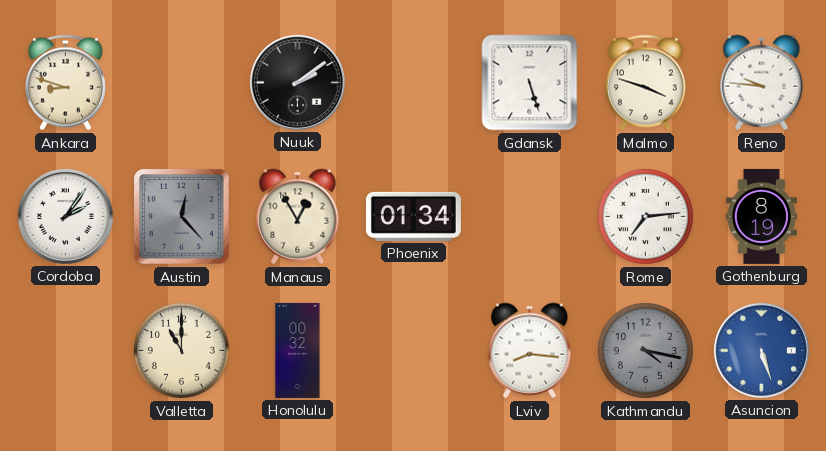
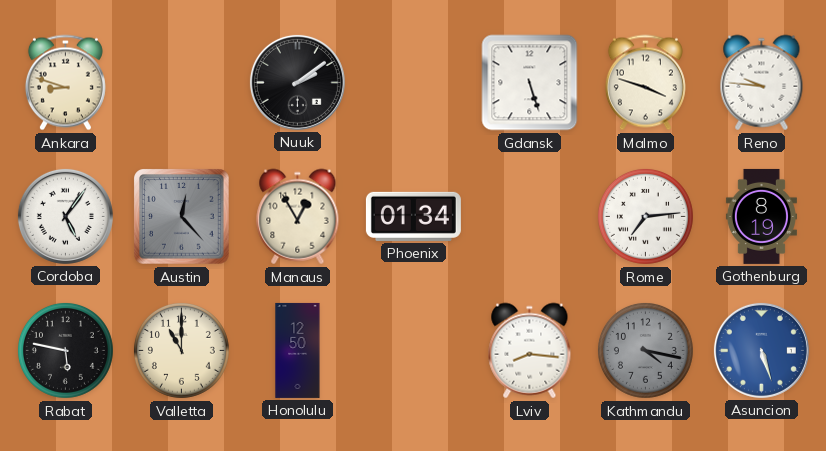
Cordoba: 2:06 -> 5:06
Rabat: none -> 5:47
Honolulu: 00:32 -> 12:50
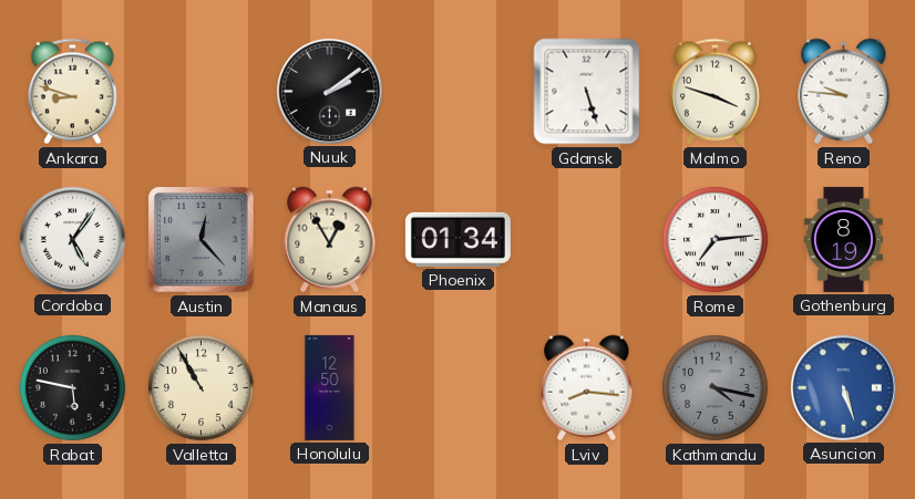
Valletta: 11:00 -> 10:55
